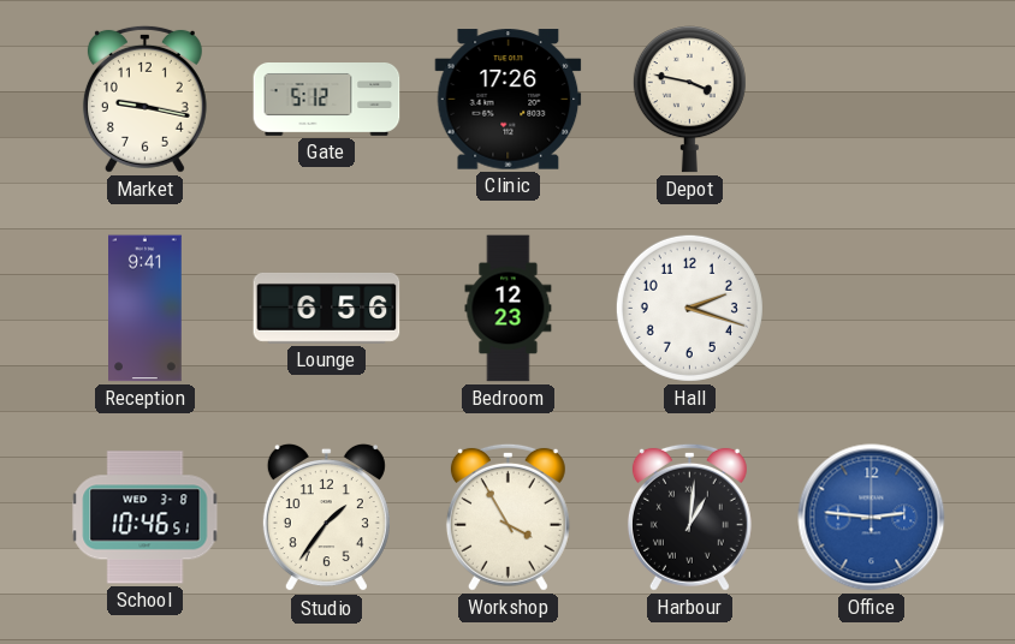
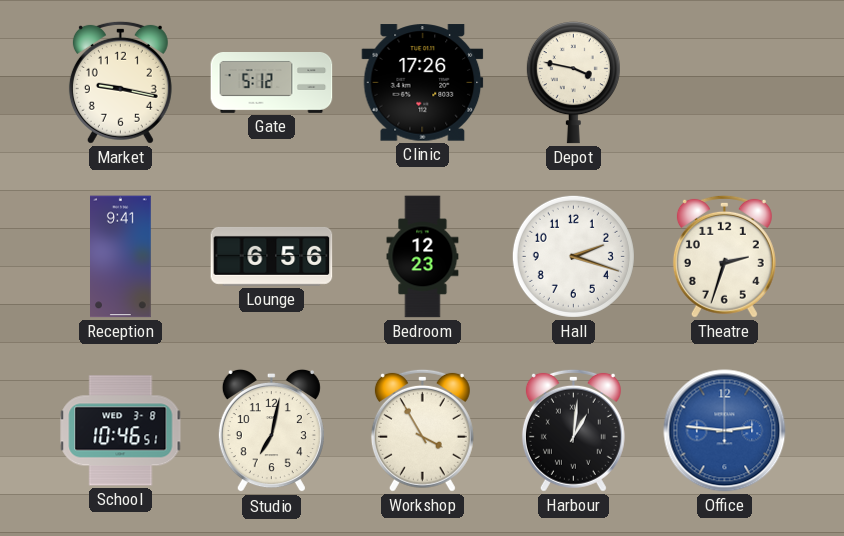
Theatre: none -> 2:33
Studio: 1:36 -> 7:02
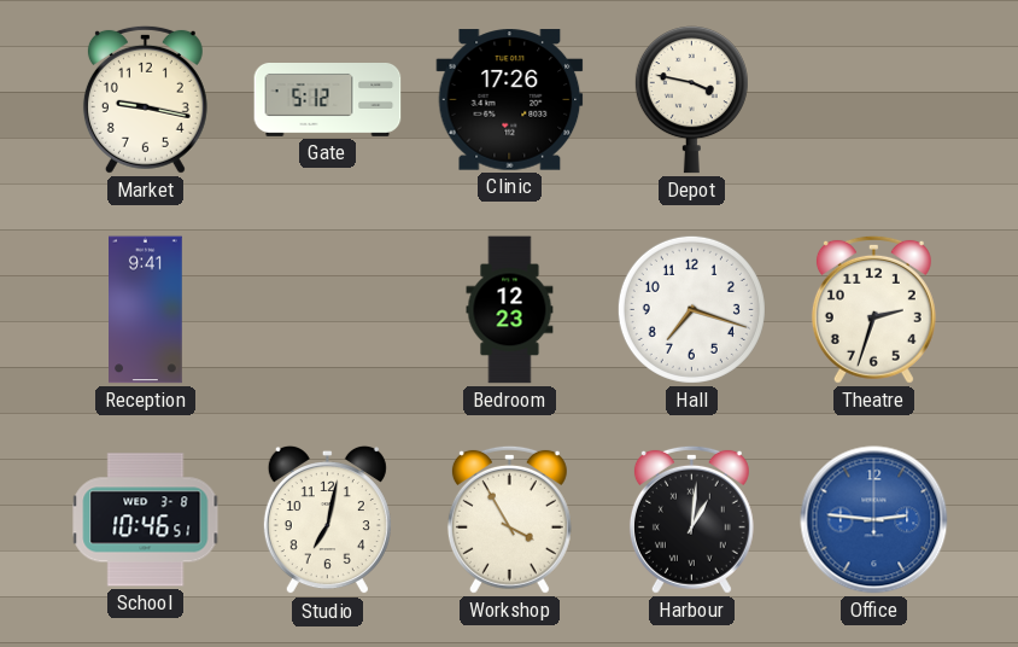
Lounge: 6:56 -> none
Hall: 2:18 -> 7:18
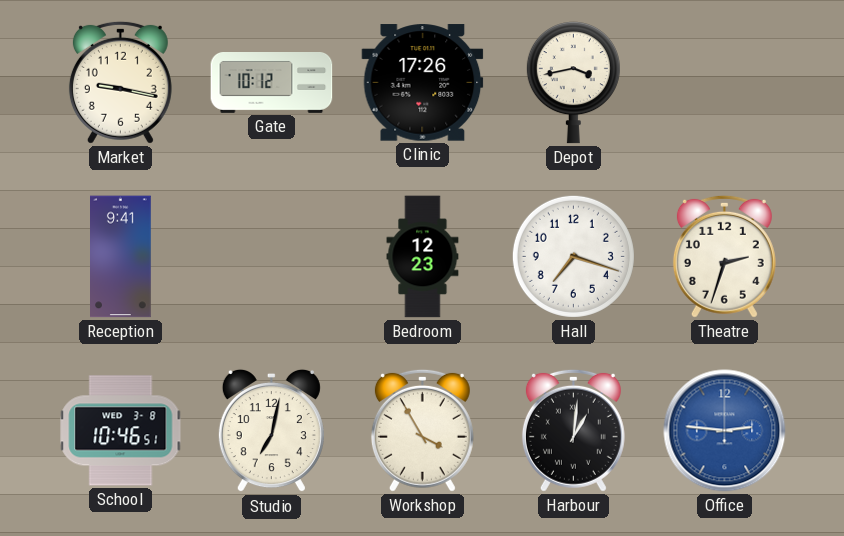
Gate: 5:12 -> 10:12
Depot: 3:47 -> 3:43
